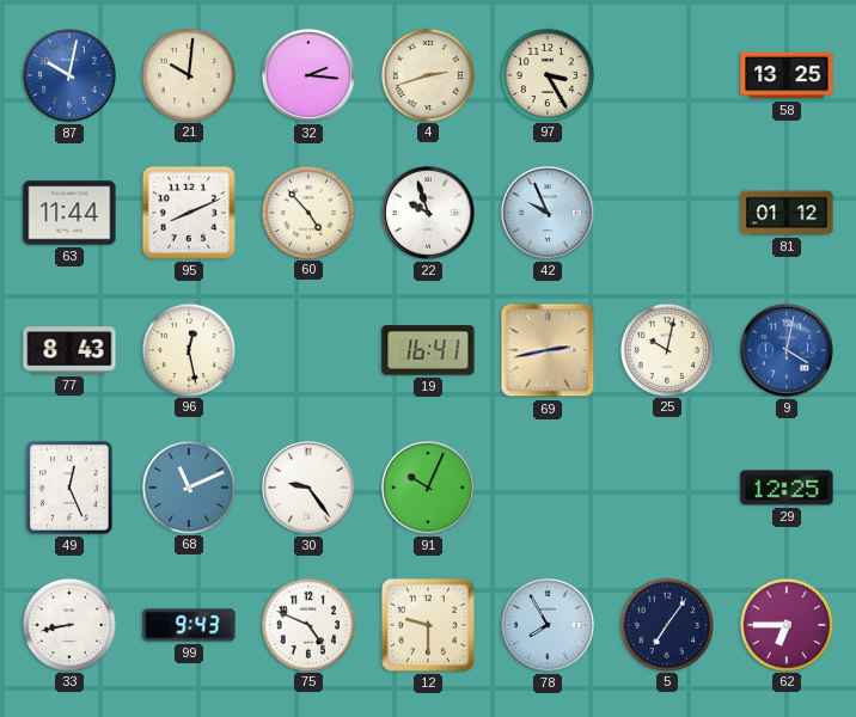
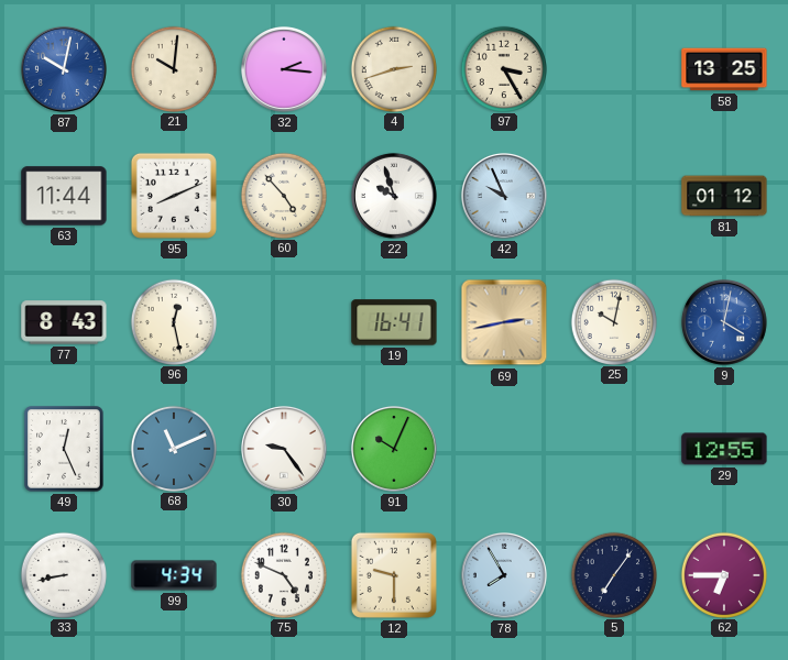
29: 12:25 -> 12:55
99: 9:43 -> 4:34
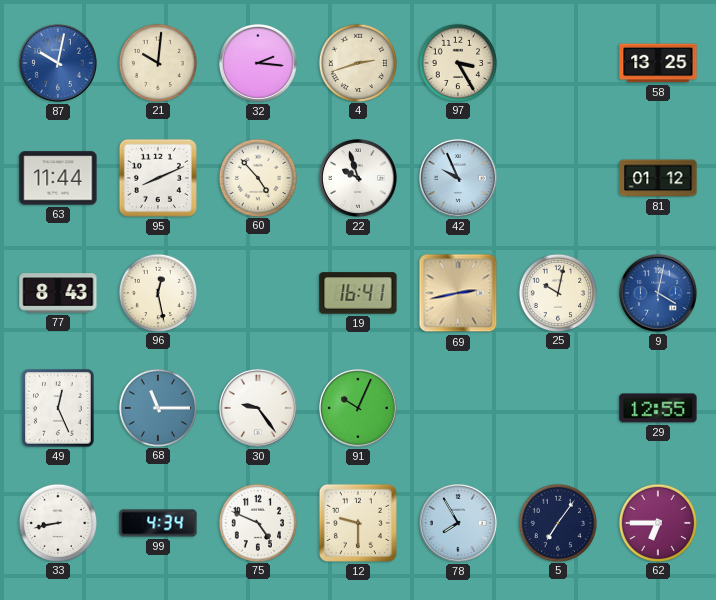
68: 11:11 -> 11:15
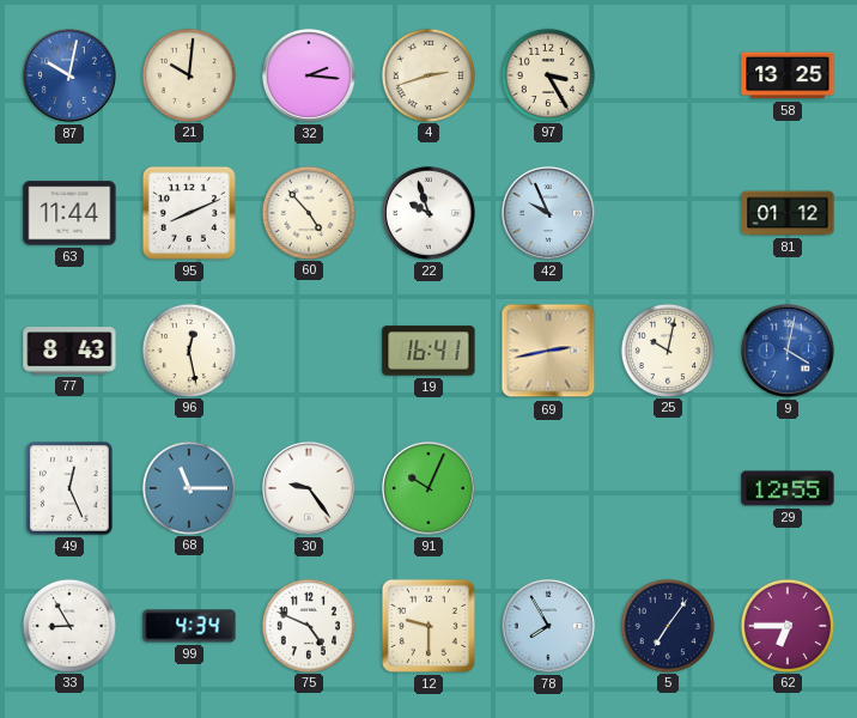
33: 8:43 -> 8:55
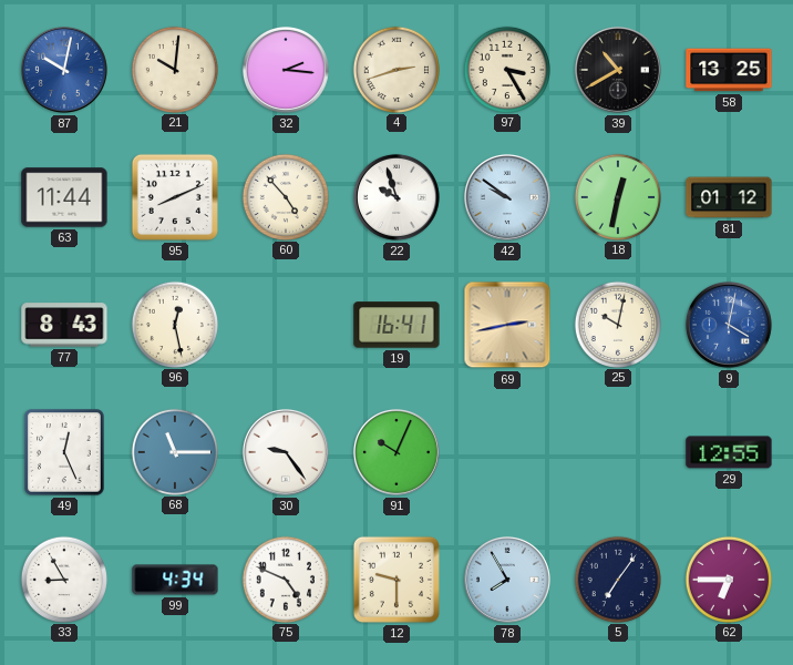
39: none -> 10:40
42: 9:56 -> 9:51
18: none -> 12:32
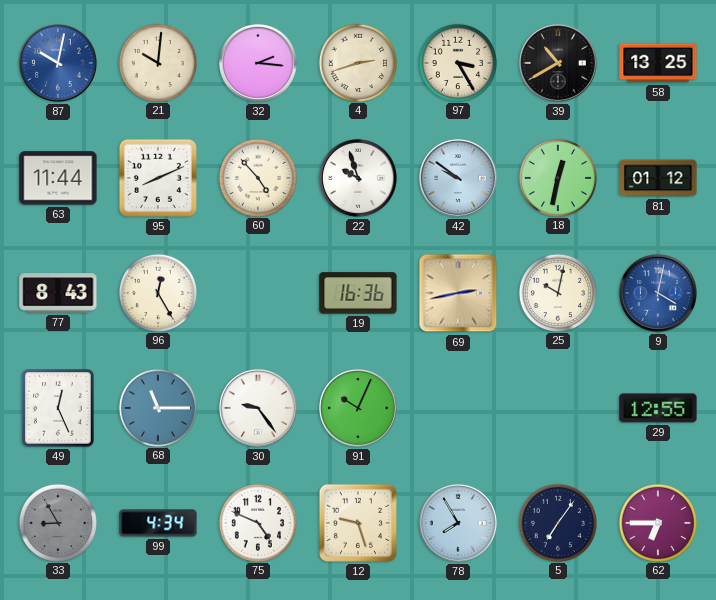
96: 12:28 -> 12:25
19: 16:41 -> 16:36
33 dial: white -> grey
12: 9:30 -> 9:27
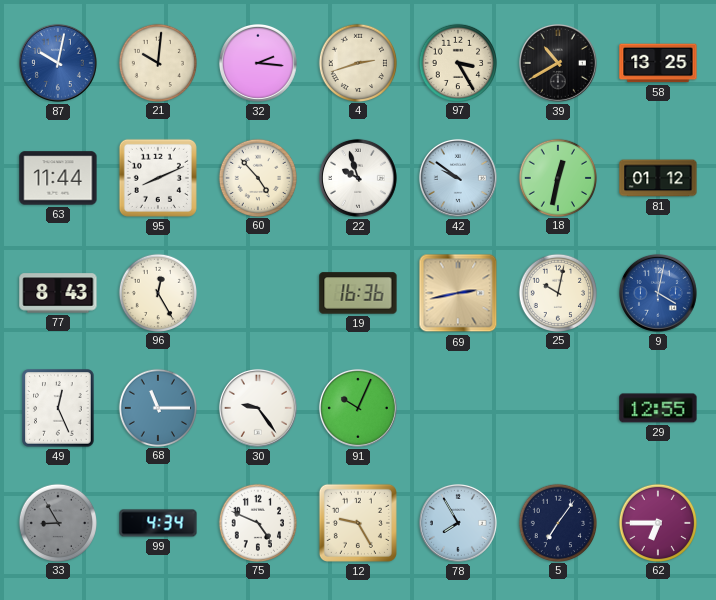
12: 9:27 -> 9:25
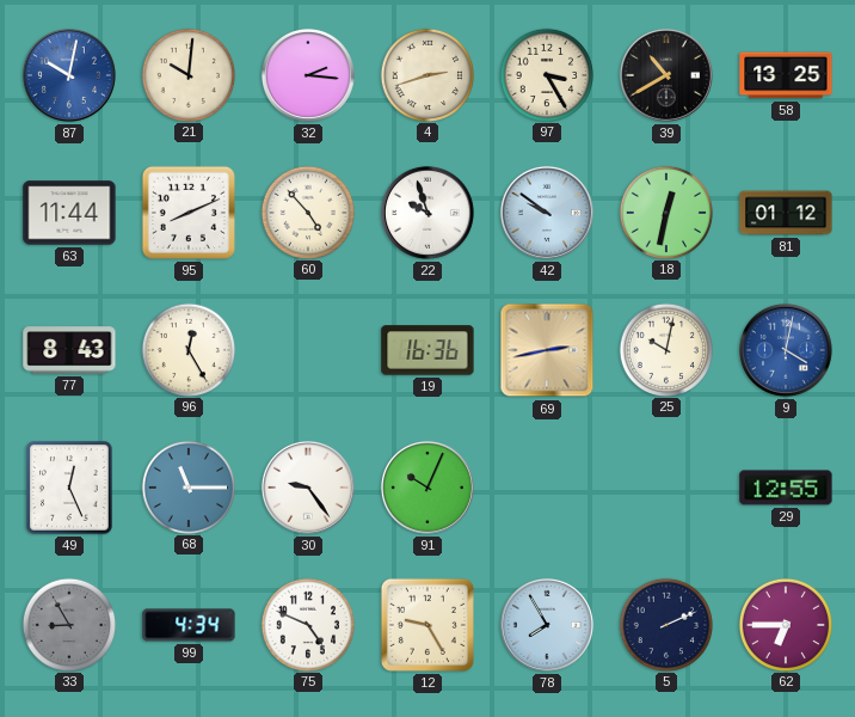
5: 7:06 -> 2:11
